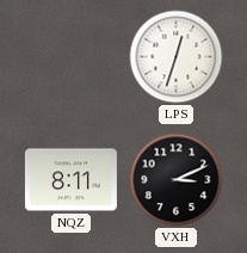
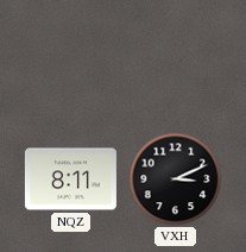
LPS: 12:33 -> none
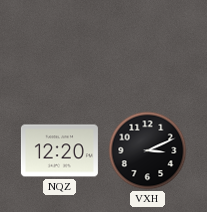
NQZ: 8:11 -> 12:20
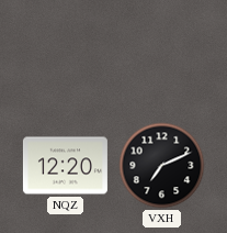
VXH: 3:11 -> 7:11
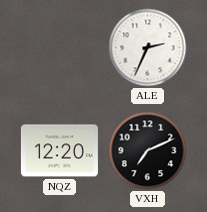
ALE: none -> 2:34
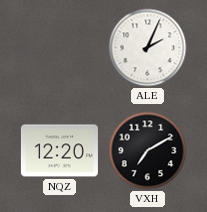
ALE: 2:34 -> 2:04
VXH: 7:11 -> 7:10
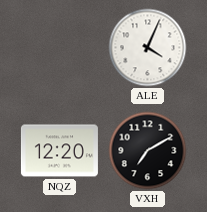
ALE: 2:04 -> 4:04
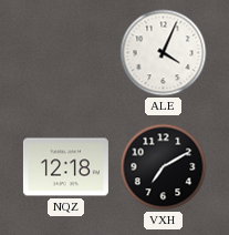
NQZ: 12:20 -> 12:18
